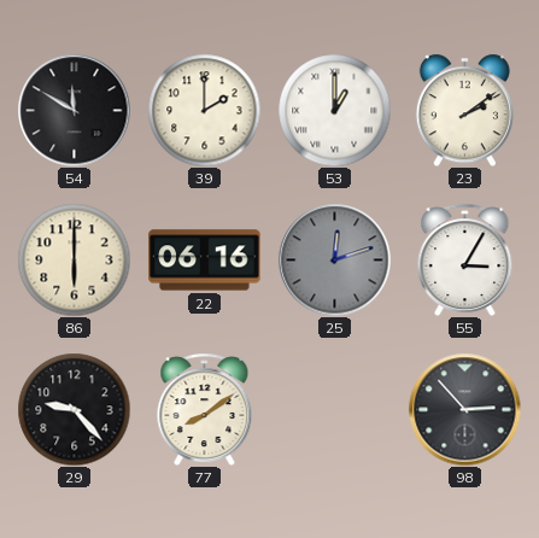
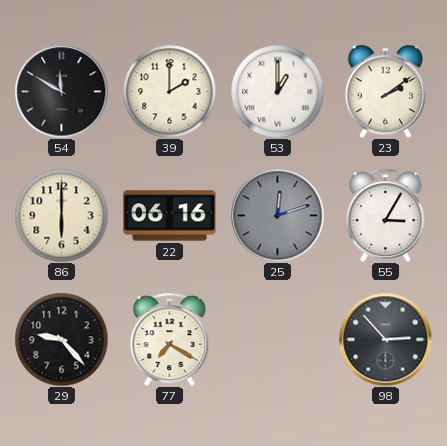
77: 8:09 -> 7:20
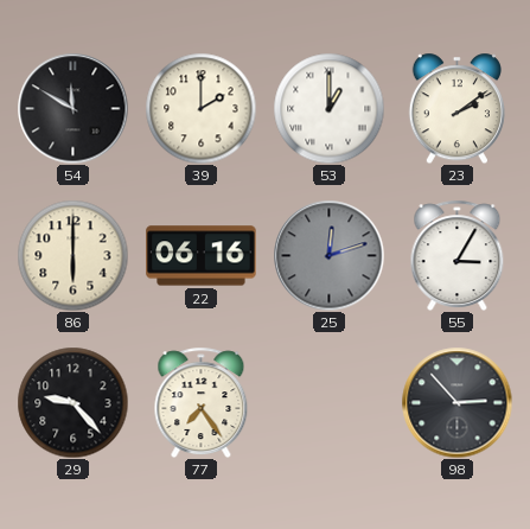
77: 7:20 -> 7:24
